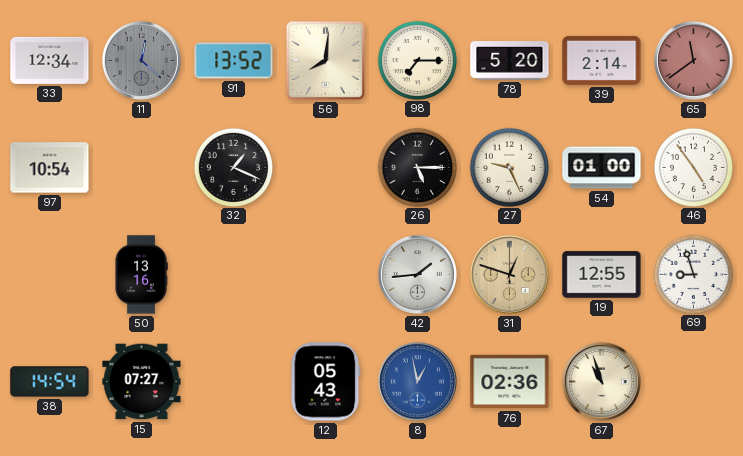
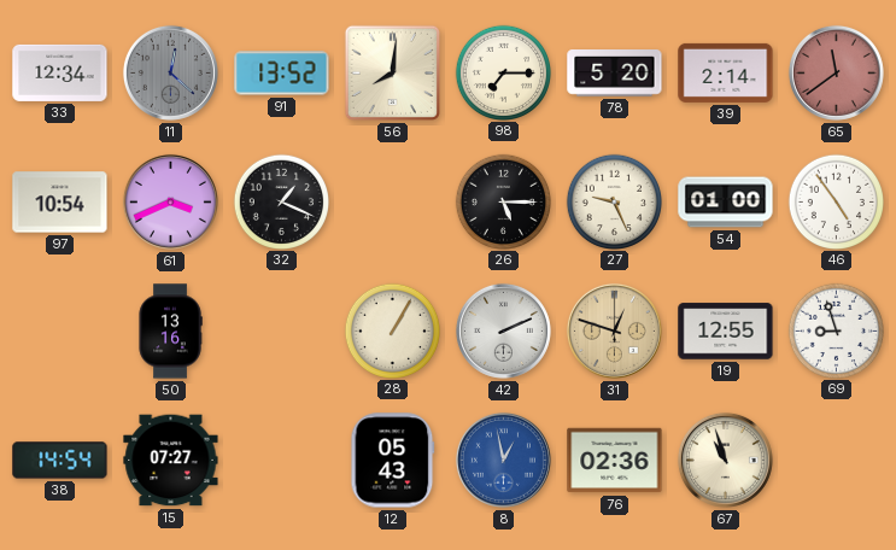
61: none -> 3:41
28: none -> 1:05
42: 1:44 -> 2:11
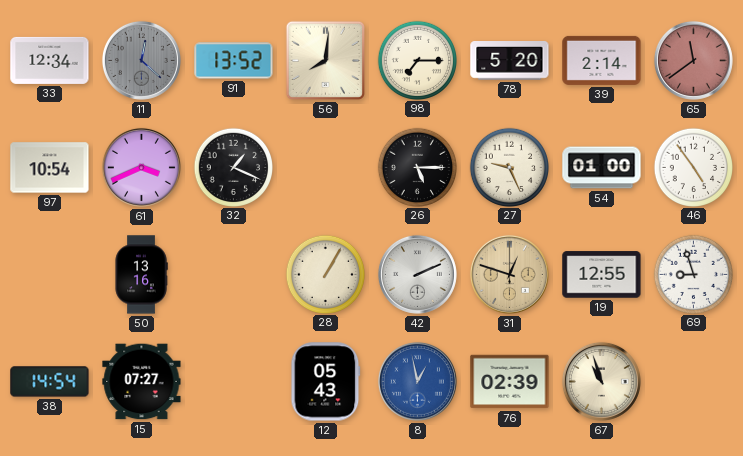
76: 02:36 -> 02:39
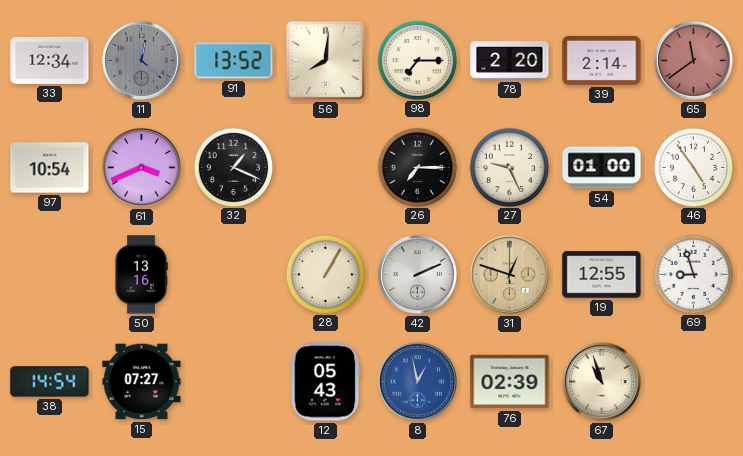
78: 5:20 -> 2:20
26: 5:15 -> 7:15
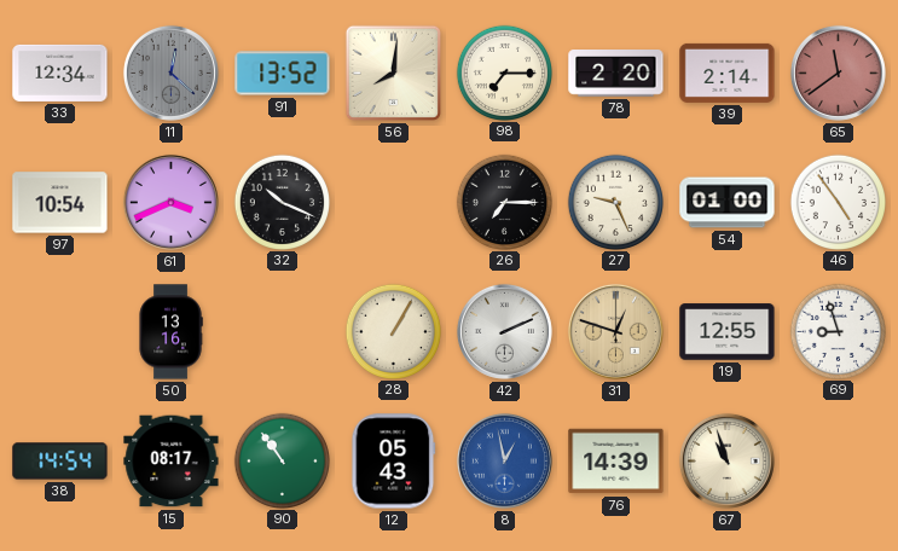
32: 1:19 -> 10:19
15: 07:27 -> 08:17
90: none -> 10:54
76: 02:39 -> 14:39
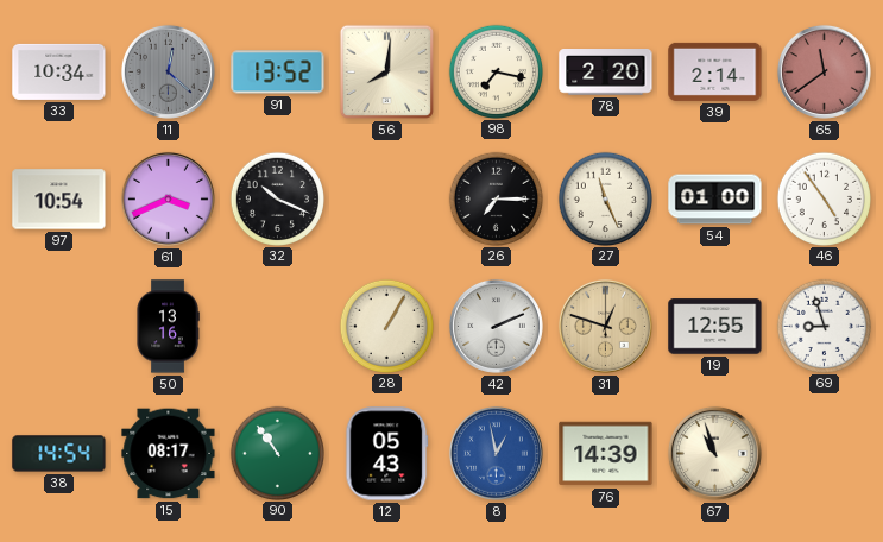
33: 12:34 -> 10:34
98: 7:15 -> 7:17
27: 9:26 -> 11:26
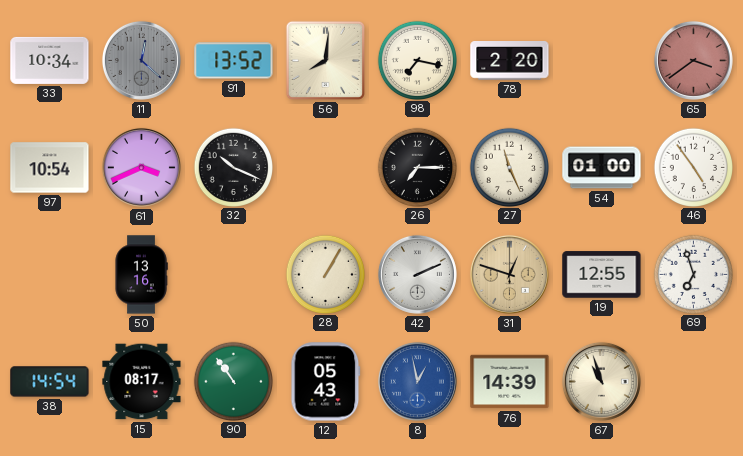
39: 2:14 -> none
65: 11:39 -> 3:39
69: 8:57 -> 6:57
